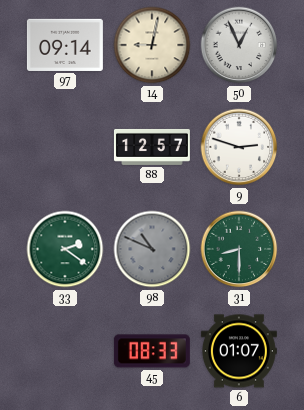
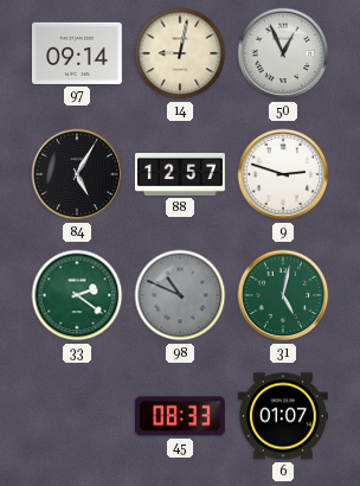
84: none -> 5:05
31: 8:30 -> 5:02
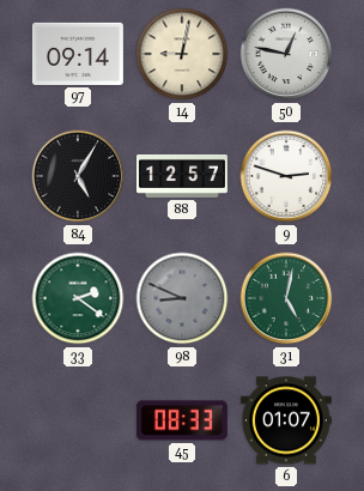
50: 12:56 -> 12:47
98: 10:49 -> 8:49
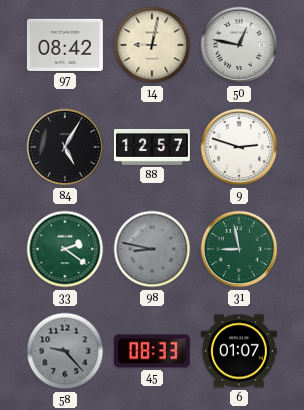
97: 09:14 -> 08:42
98: 8:49 -> 8:47
31: 5:02 -> 8:58
58: none -> 9:23
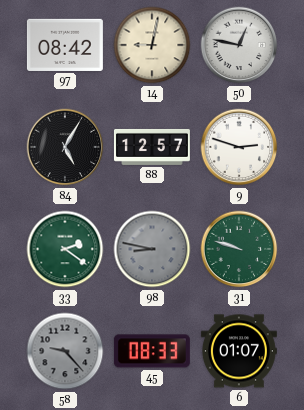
31: 8:58 -> 9:48
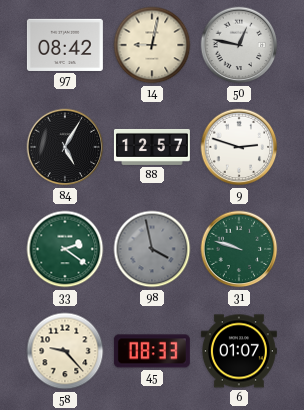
98: 8:47 -> 3:58
58 dial: grey -> cream
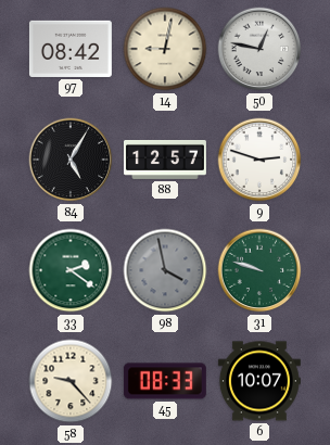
6: 01:07 -> 10:07
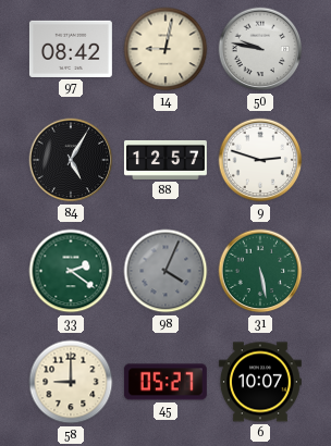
50: 12:47 -> 9:47
98: 3:58 -> 4:04
31: 9:48 -> 5:28
58: 9:23 -> 9:00
45: 08:33 -> 05:27
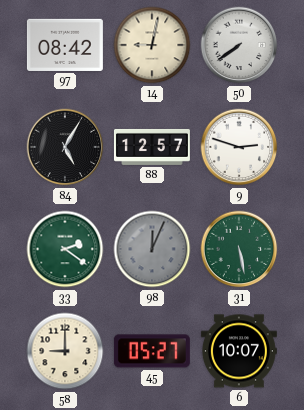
50: 9:47 -> 7:39
98: 4:04 -> 12:04
